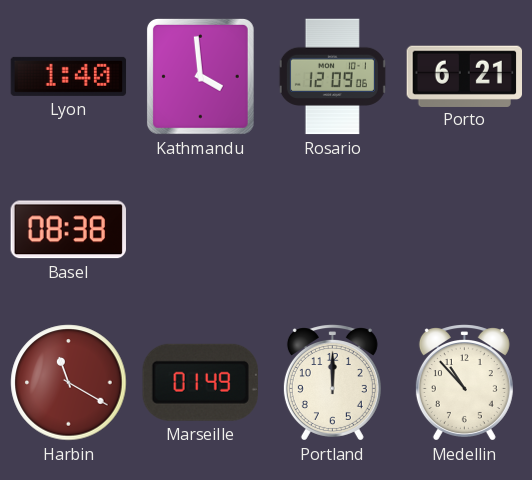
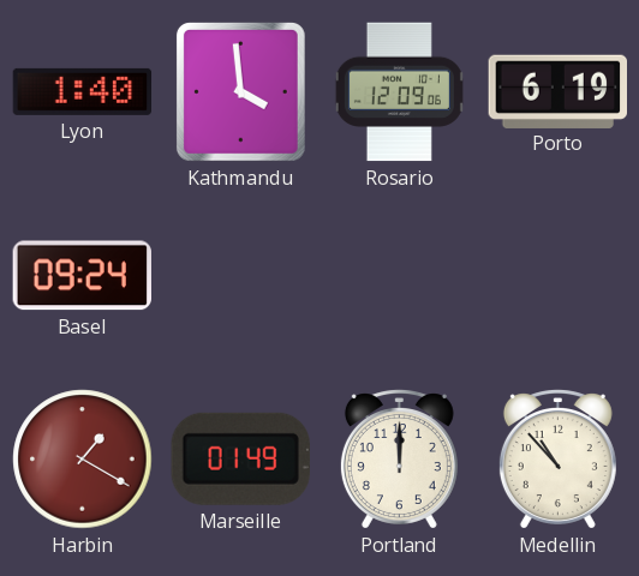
Porto: 6:21 -> 6:19
Basel: 08:38 -> 09:24
Harbin: 11:20 -> 1:20
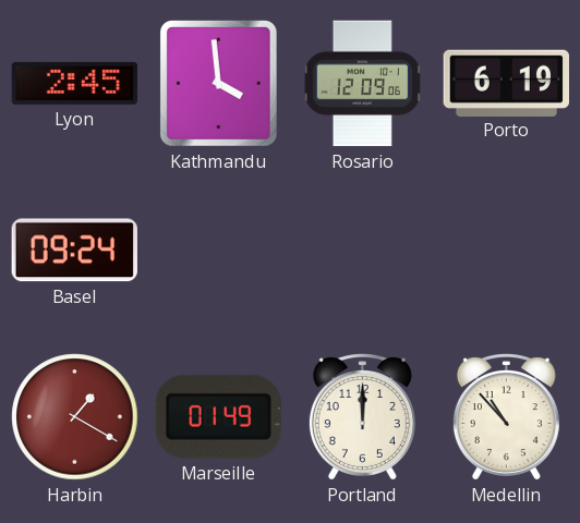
Lyon: 1:40 -> 2:45
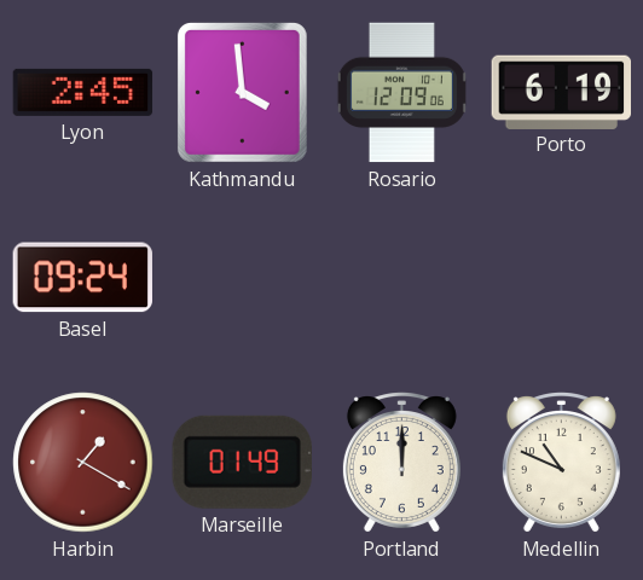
Medellin: 10:53 -> 10:49
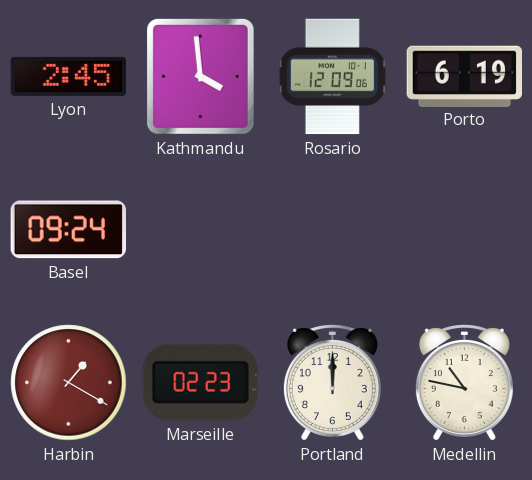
Marseille: 01:49 -> 02:23
Medellin: 10:49 -> 10:47
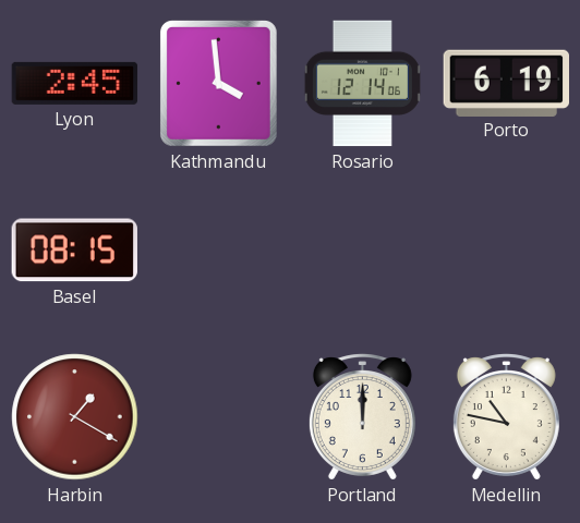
Rosario: 12:09 -> 12:14
Basel: 09:24 -> 08:15
Marseille: 02:23 -> none
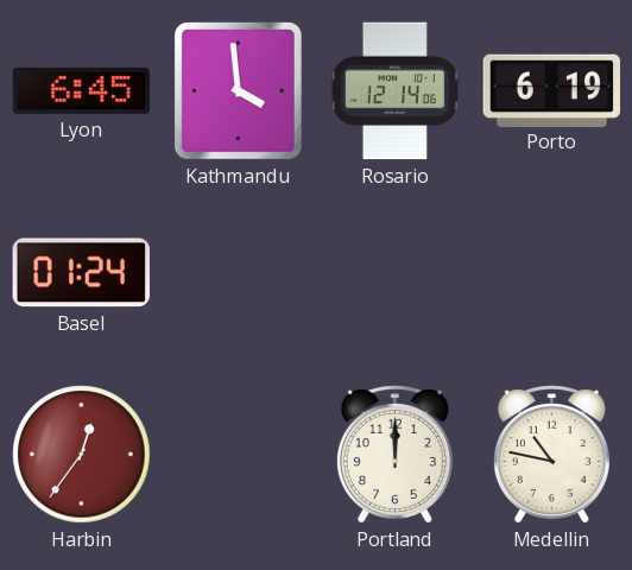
Lyon: 2:45 -> 6:45
Basel: 08:15 -> 01:24
Harbin: 1:20 -> 12:36
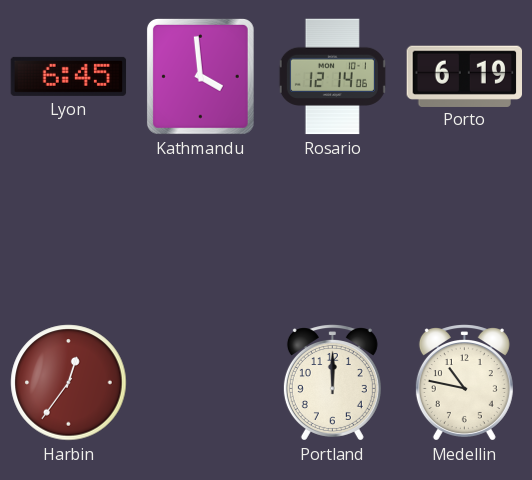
Basel: 01:24 -> none
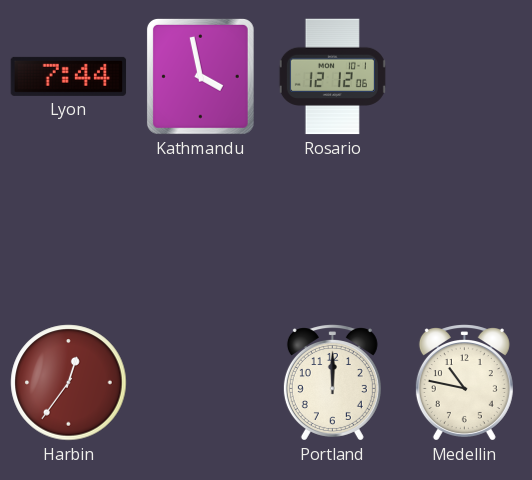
Lyon: 6:45 -> 7:44
Kathmandu: 3:59 -> 3:58
Rosario: 12:14 -> 12:12
Porto: 6:19 -> none
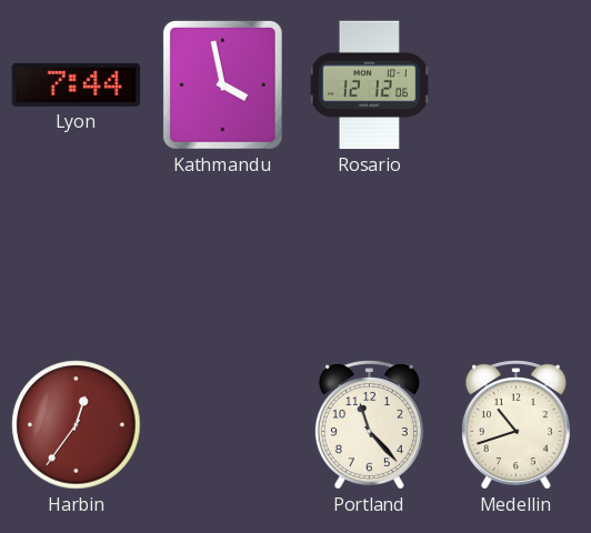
Portland: 12:00 -> 11:23
Medellin: 10:47 -> 10:42
